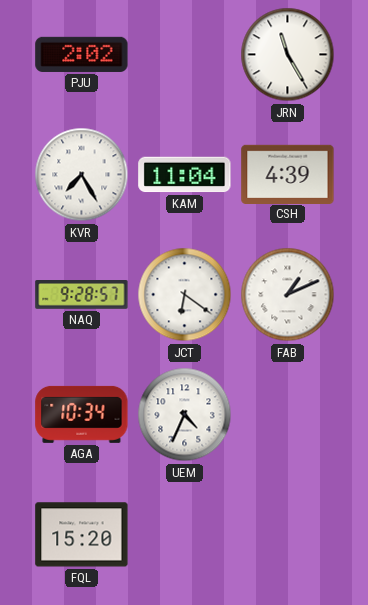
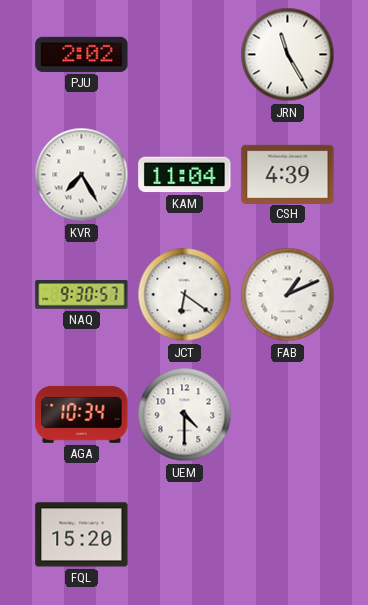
NAQ: 9:28 -> 9:30
UEM: 4:34 -> 4:30
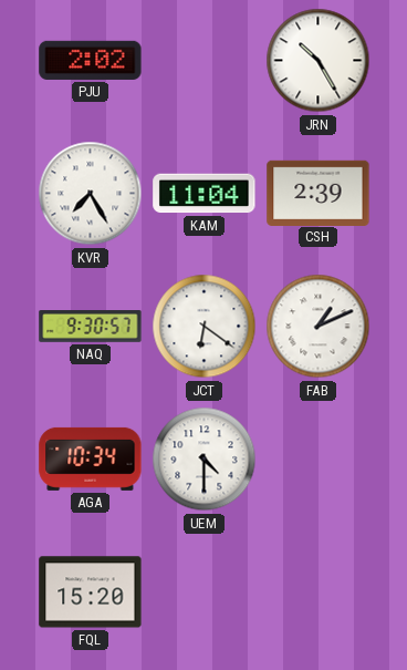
JRN: 11:25 -> 10:25
CSH: 4:39 -> 2:39
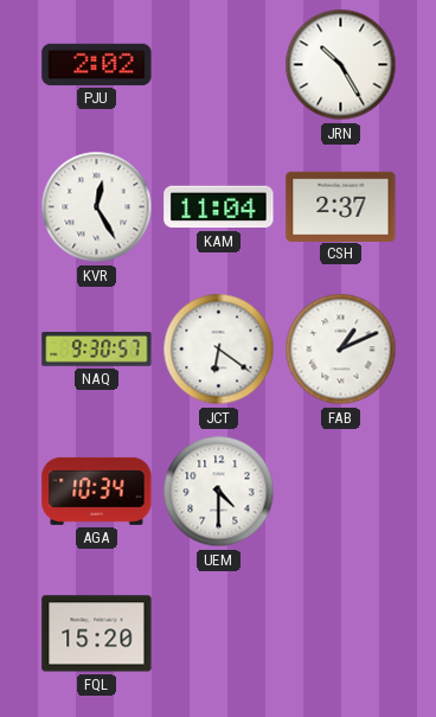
KVR: 7:25 -> 12:25
CSH: 2:39 -> 2:37
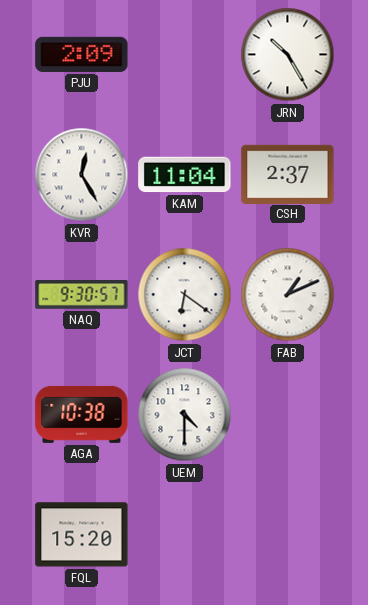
PJU: 2:02 -> 2:09
AGA: 10:34 -> 10:38
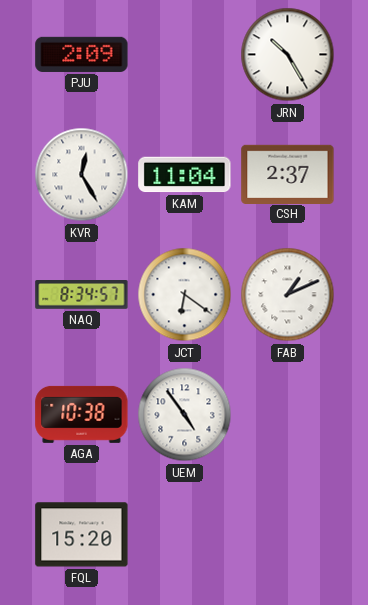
NAQ: 9:30 -> 8:34
UEM: 4:30 -> 4:54
